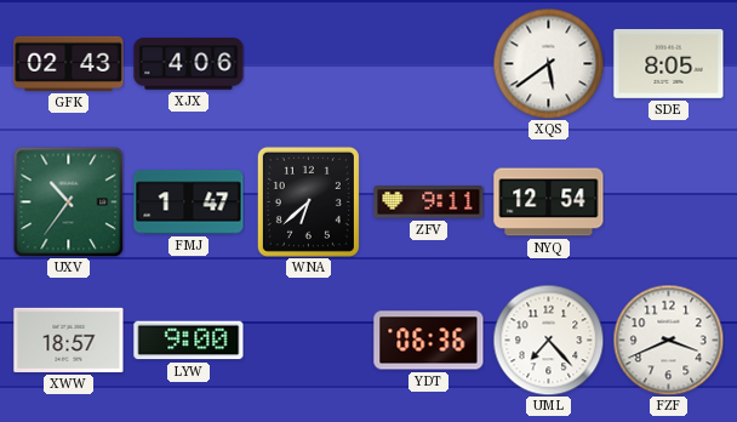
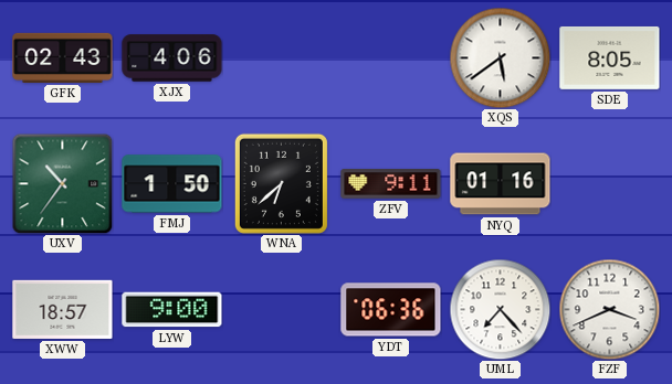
FMJ: 1:47 -> 1:50
NYQ: 12:54 -> 01:16
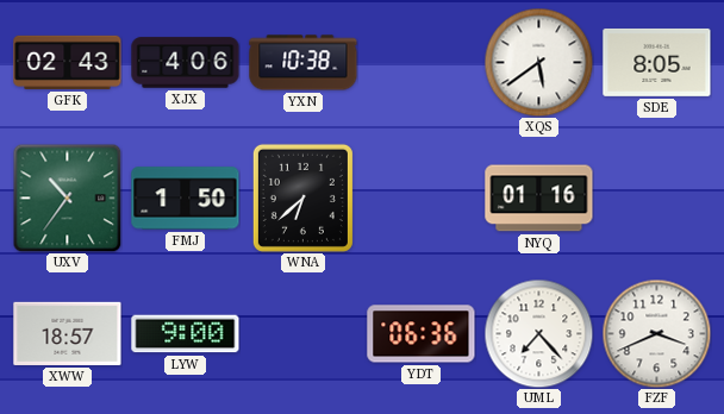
YXN: none -> 10:38
ZFV: 9:11 -> none
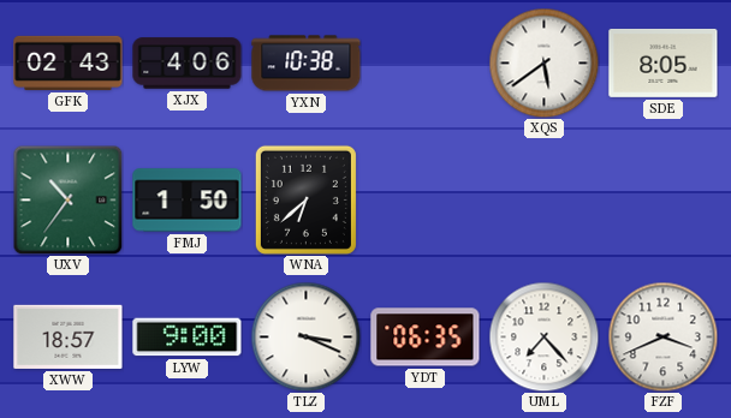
NYQ: 01:16 -> none
TLZ: none -> 3:19
YDT: 06:36 -> 06:35
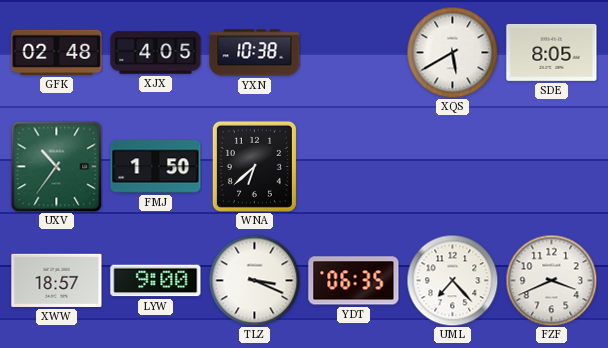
GFK: 02:43 -> 02:48
XJX: 4:06 -> 4:05
XQS: 5:39 -> 5:40
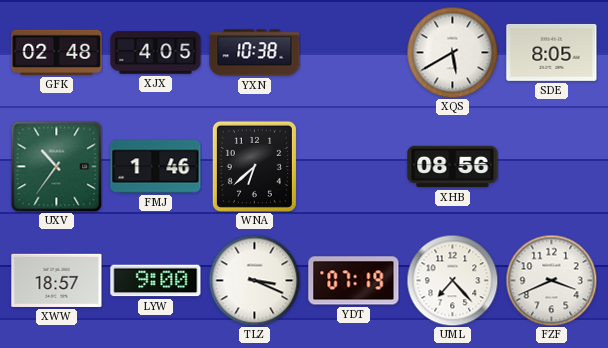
FMJ: 1:50 -> 1:46
XHB: none -> 08:56
YDT: 06:35 -> 07:19
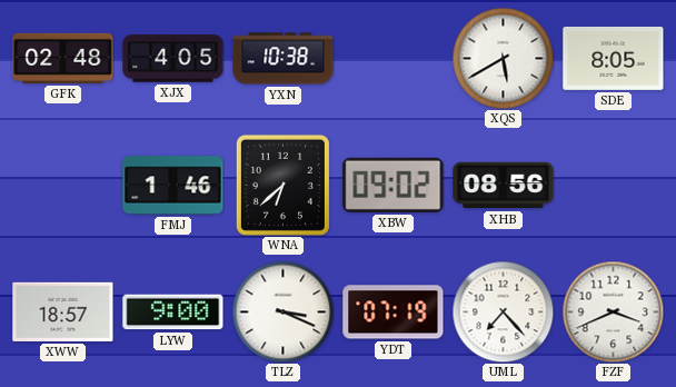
UXV: 10:36 -> none
XBW: none -> 09:02
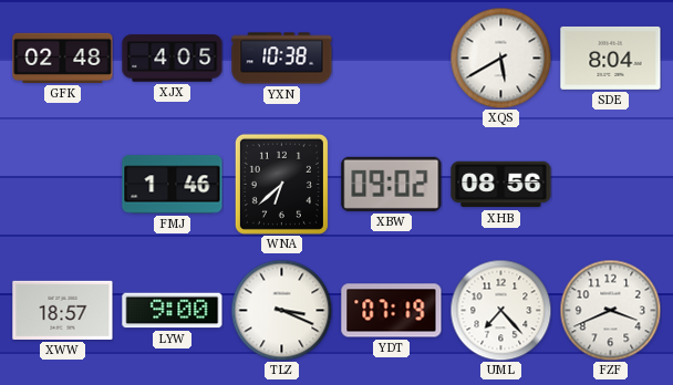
SDE: 8:05 -> 8:04
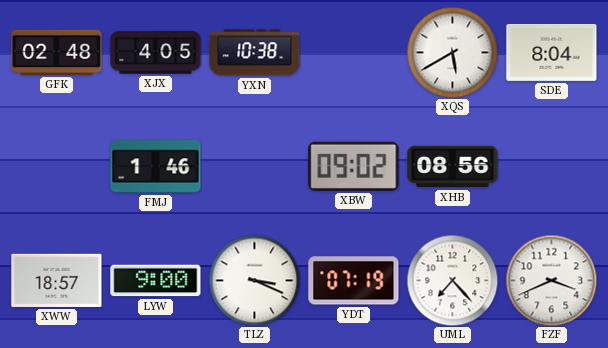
WNA: 6:38 -> none
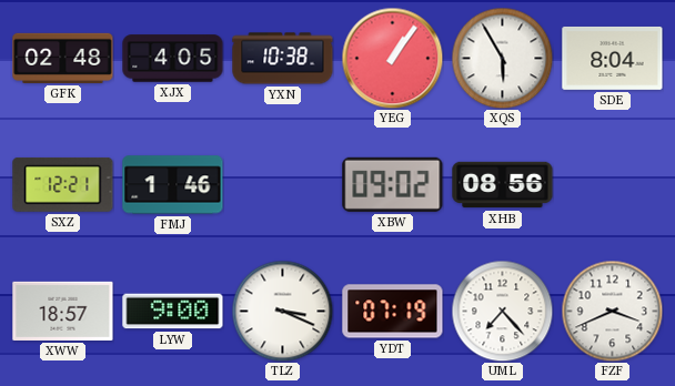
YEG: none -> 1:06
XQS: 5:40 -> 5:55
SXZ: none -> 12:21
